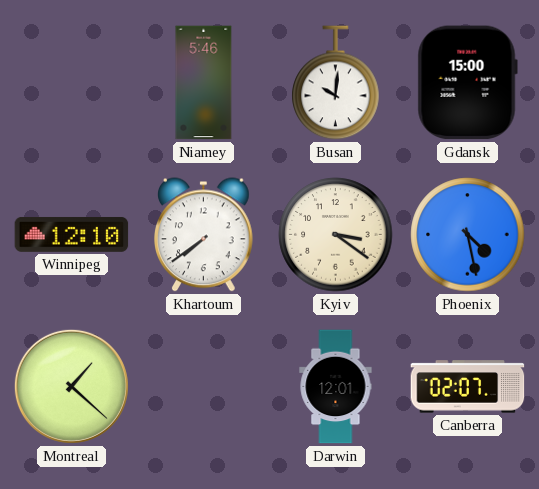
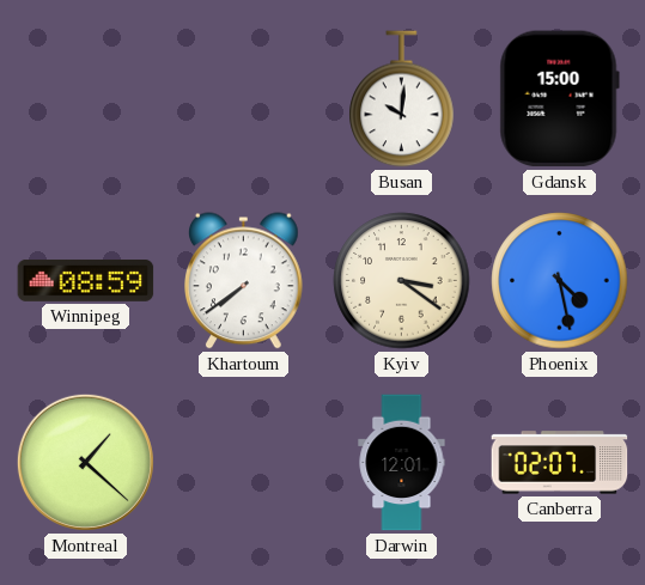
Niamey: 5:46 -> none
Winnipeg: 12:10 -> 08:59
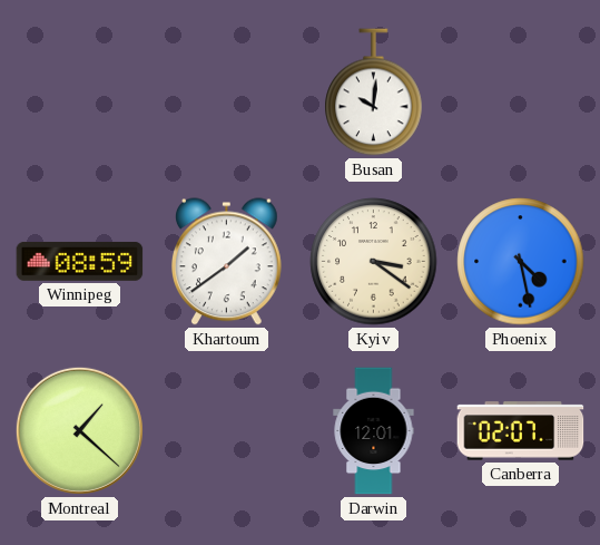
Gdansk: 15:00 -> none
Khartoum: 7:39 -> 1:39
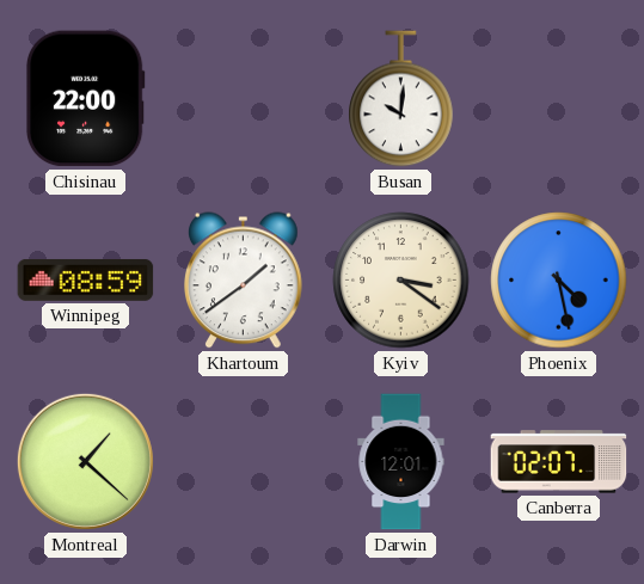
Chisinau: none -> 22:00
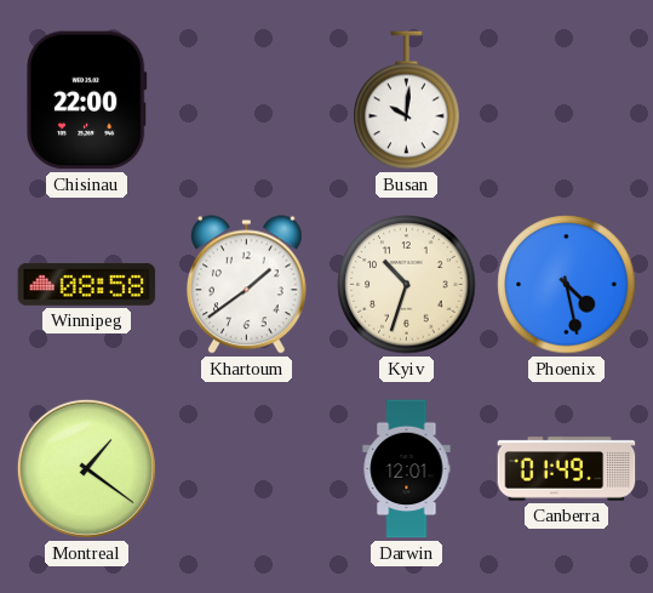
Winnipeg: 08:59 -> 08:58
Kyiv: 3:21 -> 10:33
Montreal: 1:22 -> 1:21
Canberra: 02:07 -> 01:49
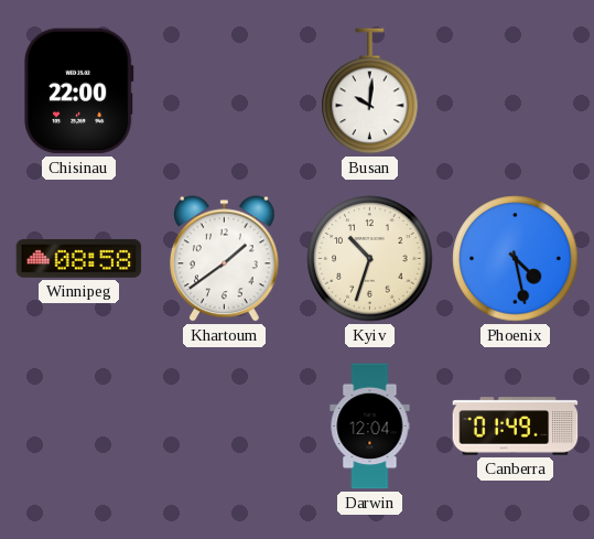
Montreal: 1:21 -> none
Darwin: 12:01 -> 12:04
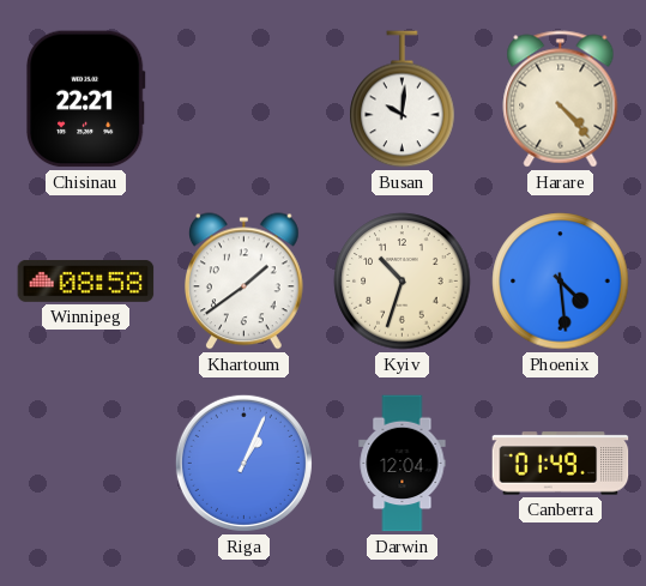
Chisinau: 22:00 -> 22:21
Harare: none -> 4:23
Phoenix: 4:28 -> 4:29
Riga: none -> 1:04
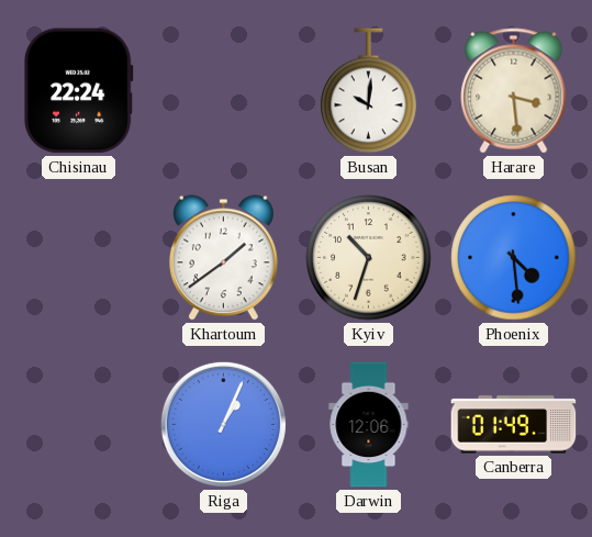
Chisinau: 22:21 -> 22:24
Harare: 4:23 -> 3:29
Winnipeg: 08:58 -> none
Darwin: 12:04 -> 12:06
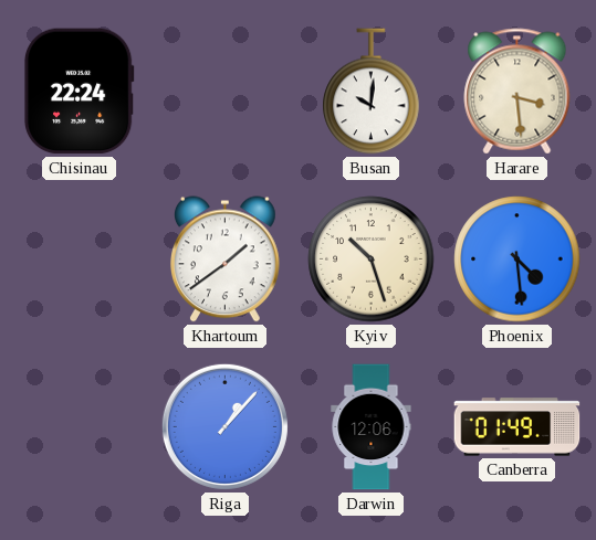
Kyiv: 10:33 -> 10:27
Riga: 1:04 -> 1:07
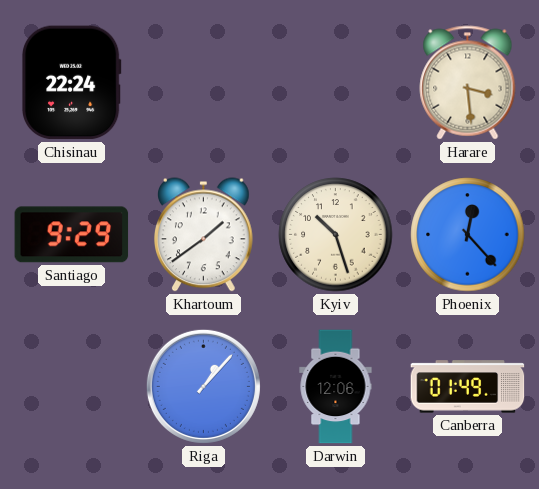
Busan: 10:01 -> none
Santiago: none -> 9:29
Phoenix: 4:29 -> 12:23
